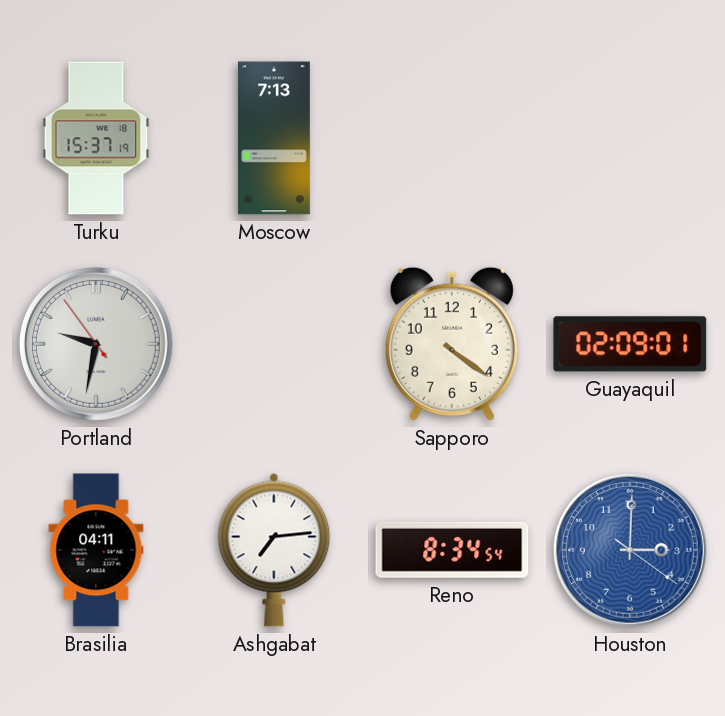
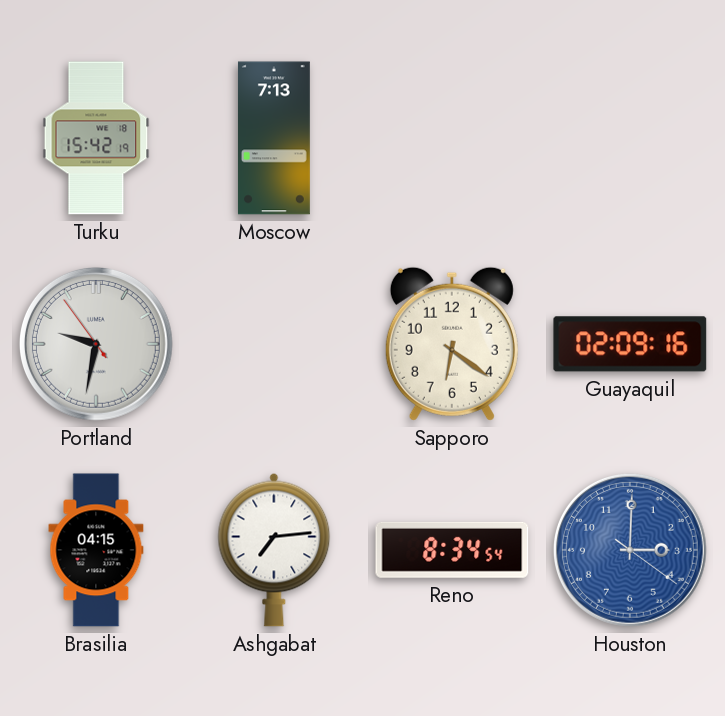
Turku: 15:37 -> 15:42
Sapporo: 4:21 -> 6:21
Guayaquil: 02:09:01 -> 02:09:16
Brasilia: 04:11 -> 04:15
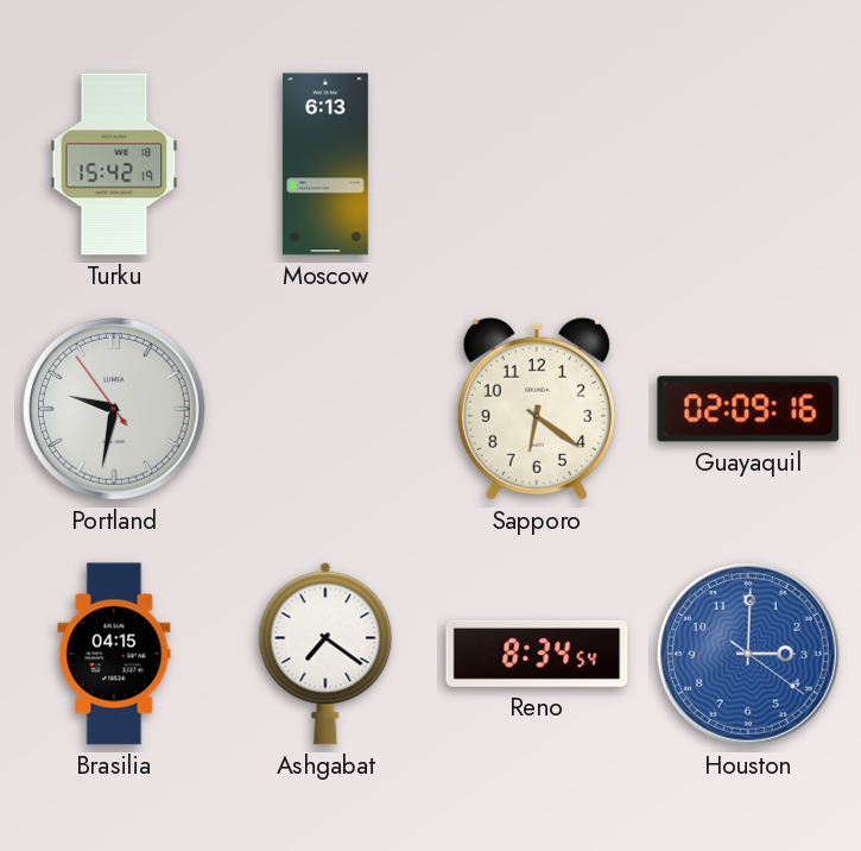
Moscow: 7:13 -> 6:13
Ashgabat: 7:14 -> 7:21
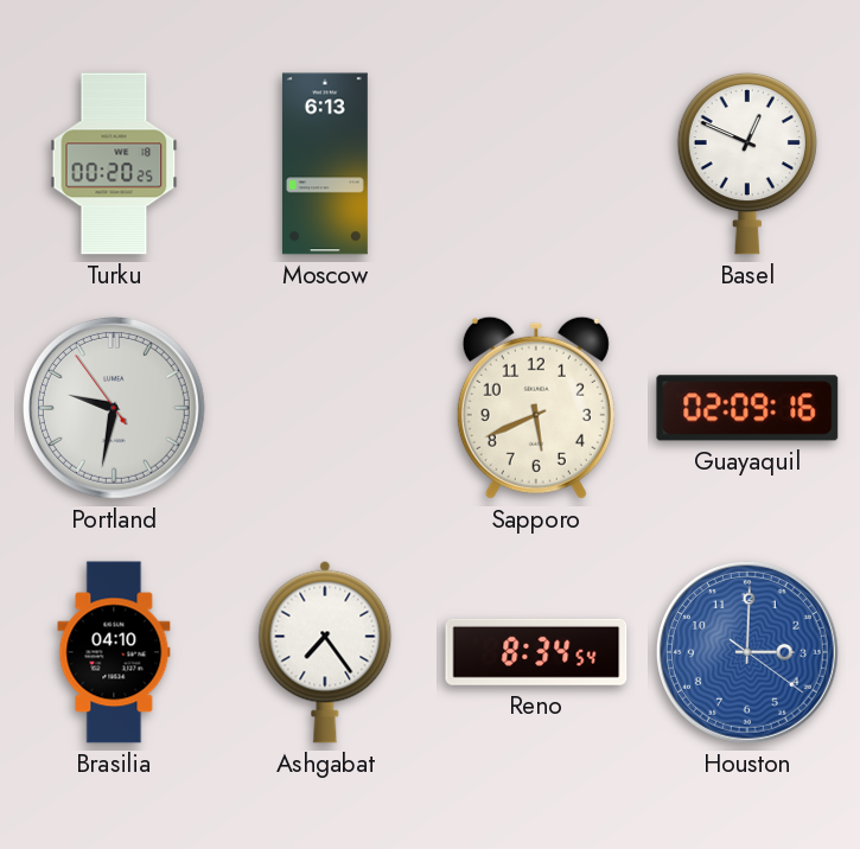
Turku: 15:42 -> 00:20
Basel: none -> 12:49
Sapporo: 6:21 -> 5:41
Brasilia: 04:15 -> 04:10
Ashgabat: 7:21 -> 7:24
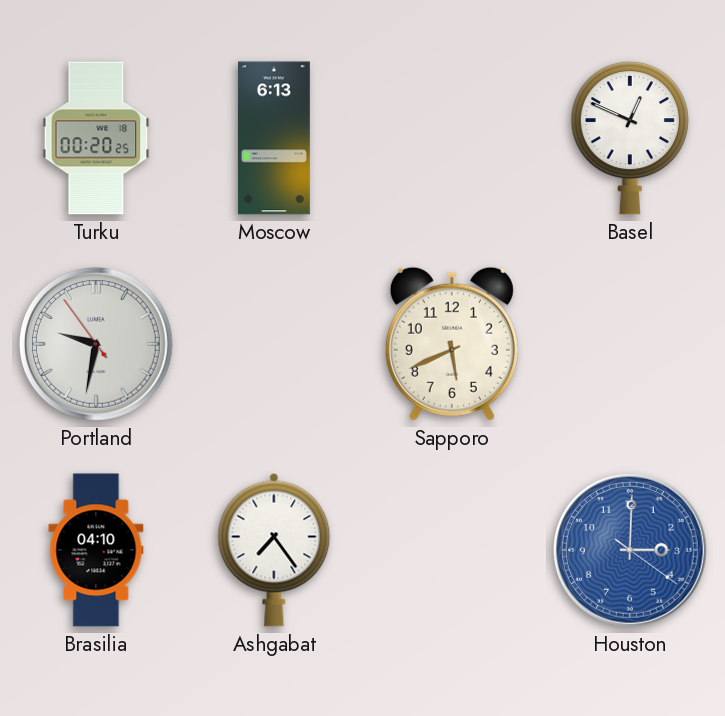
Guayaquil: 02:09 -> none
Reno: 8:34 -> none
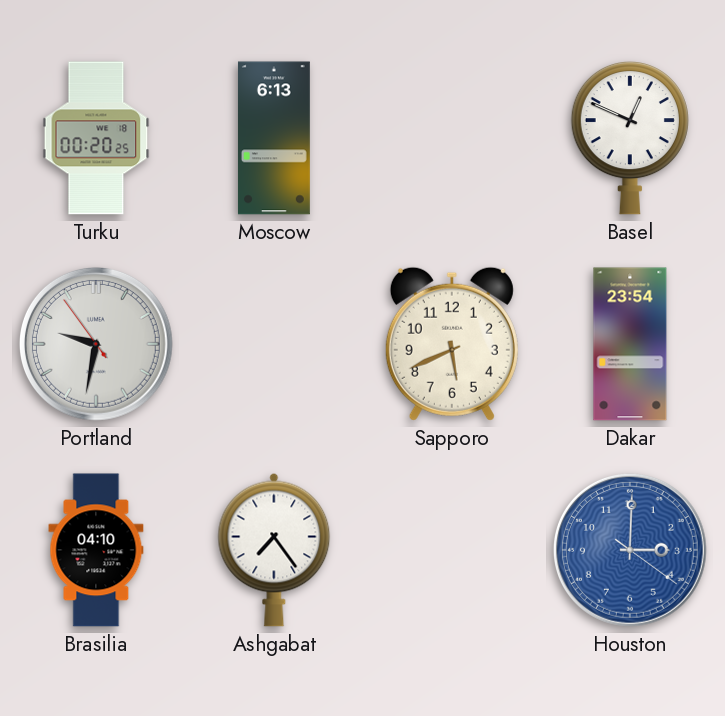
Dakar: none -> 23:54
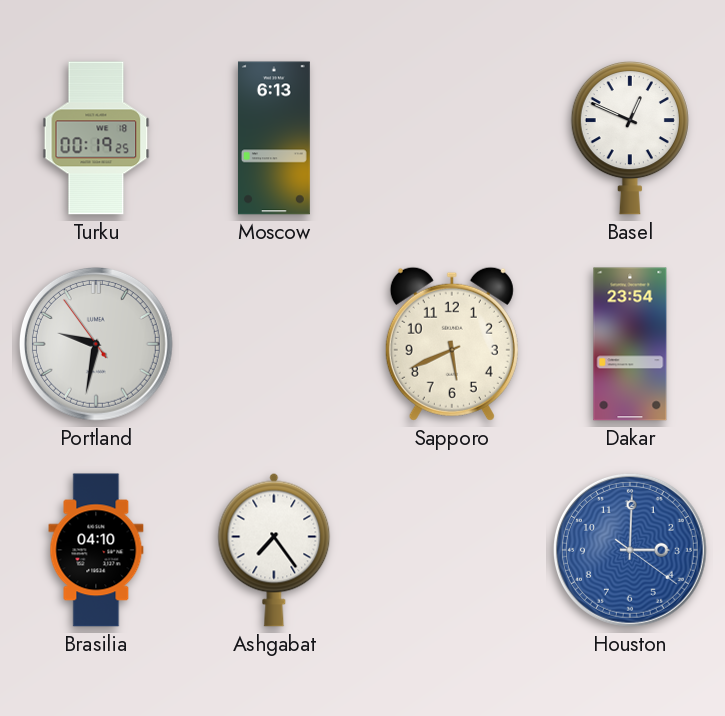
Turku: 00:20 -> 00:19
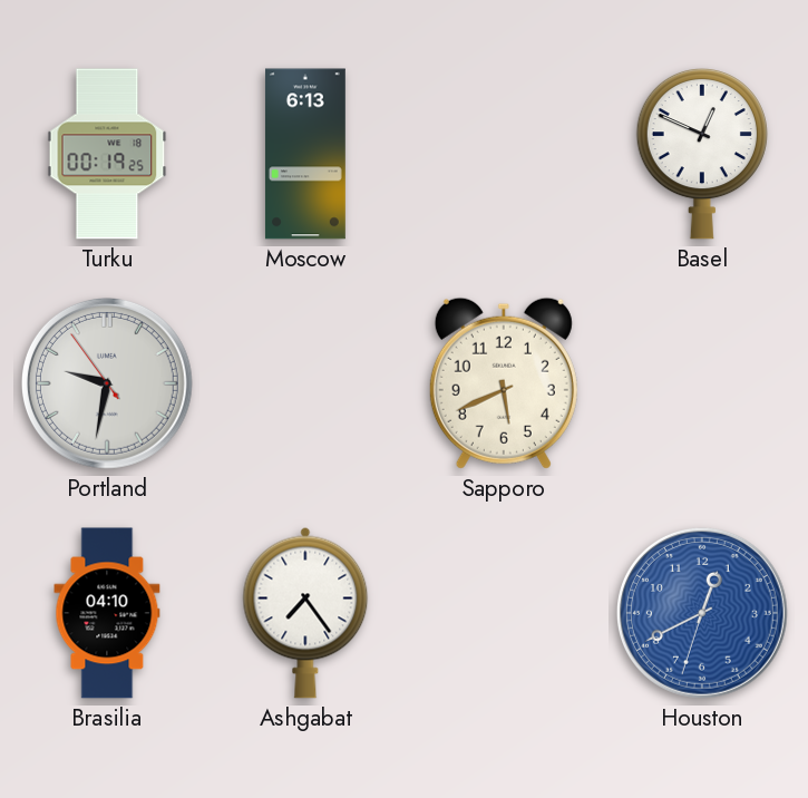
Dakar: 23:54 -> none
Houston: 3:00 -> 12:40
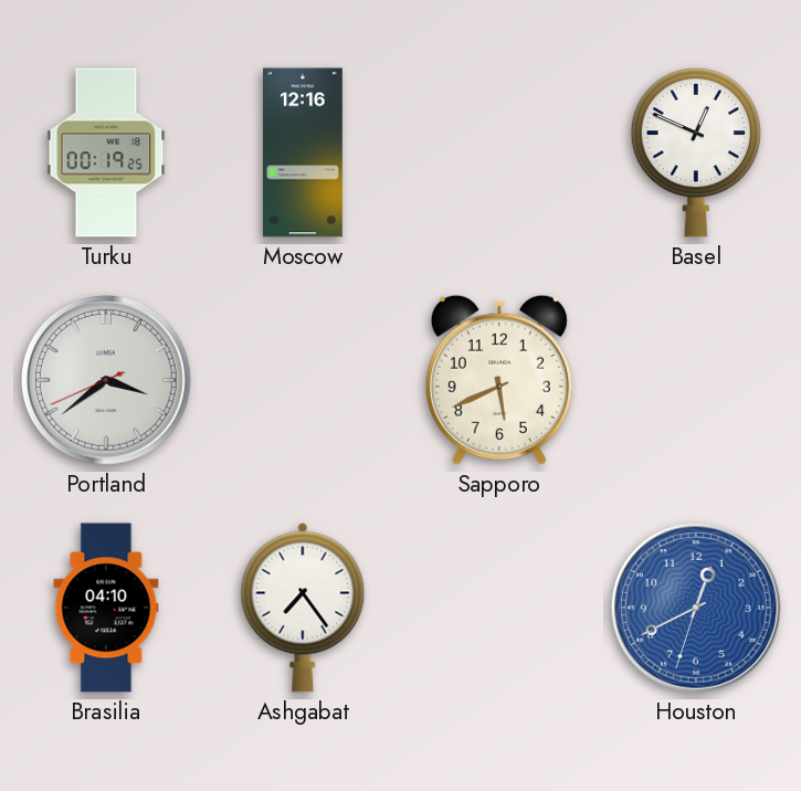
Moscow: 6:13 -> 12:16
Portland: 9:31 -> 3:38
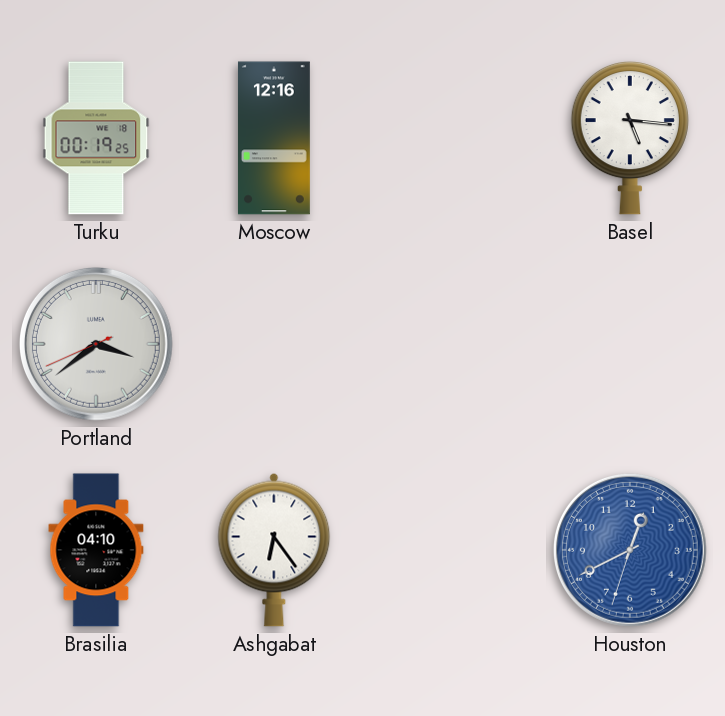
Basel: 12:49 -> 5:16
Sapporo: 5:41 -> none
Ashgabat: 7:24 -> 6:24
